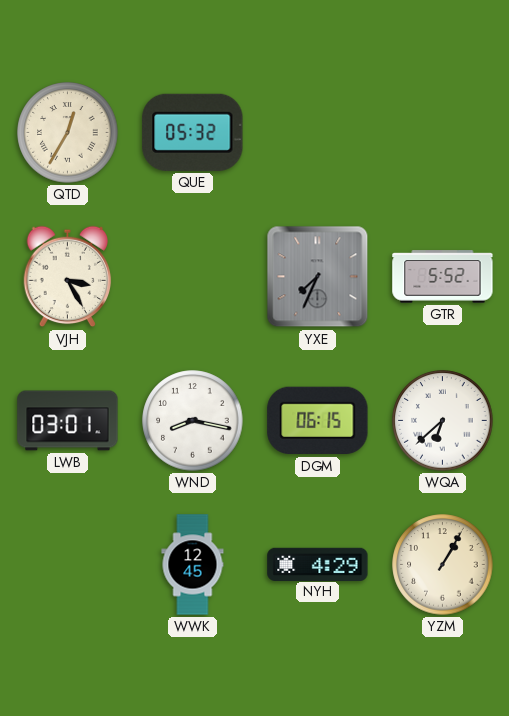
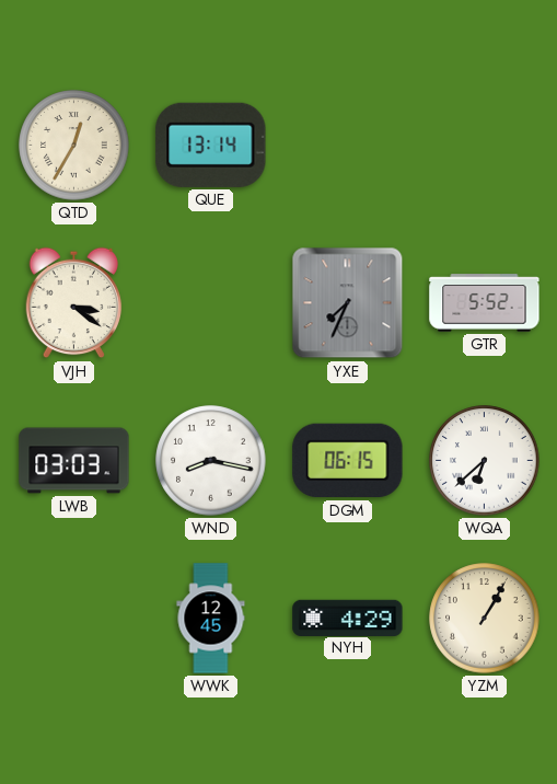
QUE: 05:32 -> 13:14
VJH: 3:25 -> 3:21
LWB: 03:01 -> 03:03
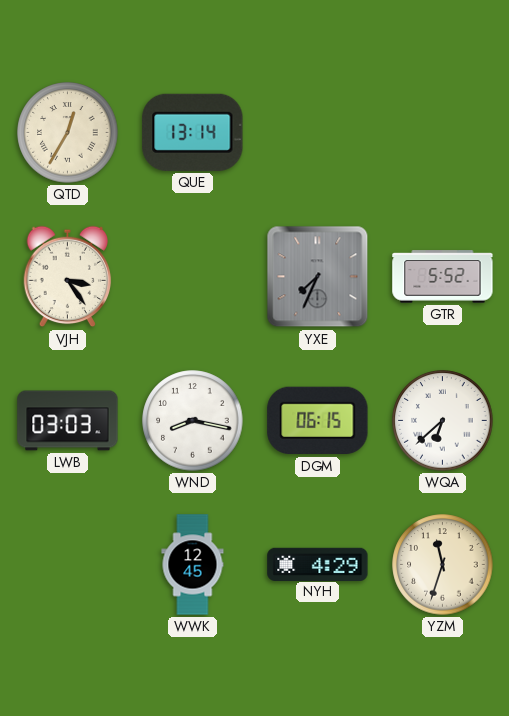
VJH: 3:21 -> 3:24
YZM: 1:05 -> 11:33
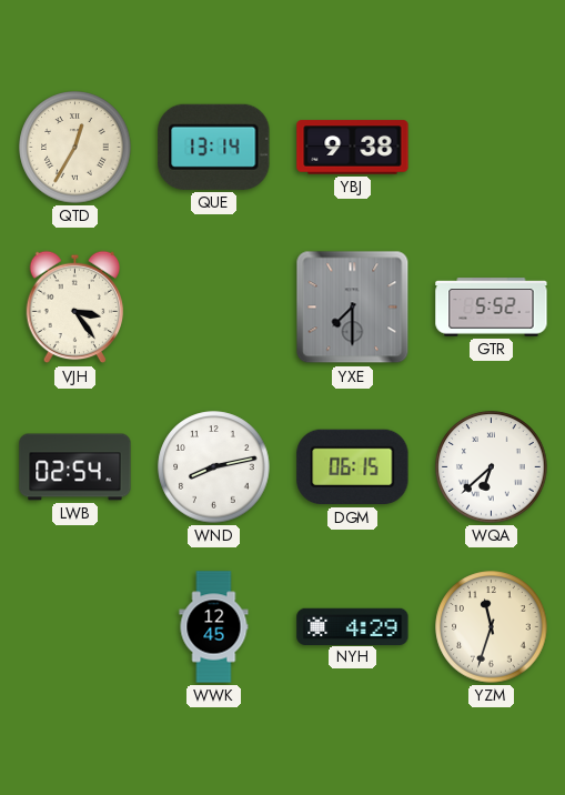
YBJ: none -> 9:38
YXE: 7:34 -> 7:30
LWB: 03:03 -> 02:54
WND: 8:17 -> 8:13
